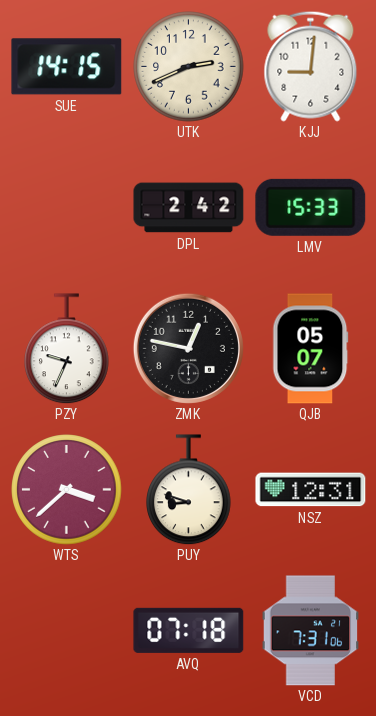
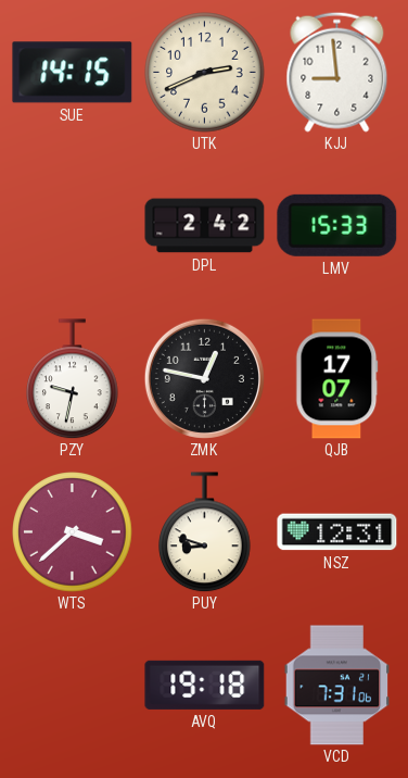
KJJ: 9:01 -> 8:59
PZY: 9:34 -> 9:32
QJB: 05:07 -> 17:07
AVQ: 07:18 -> 19:18
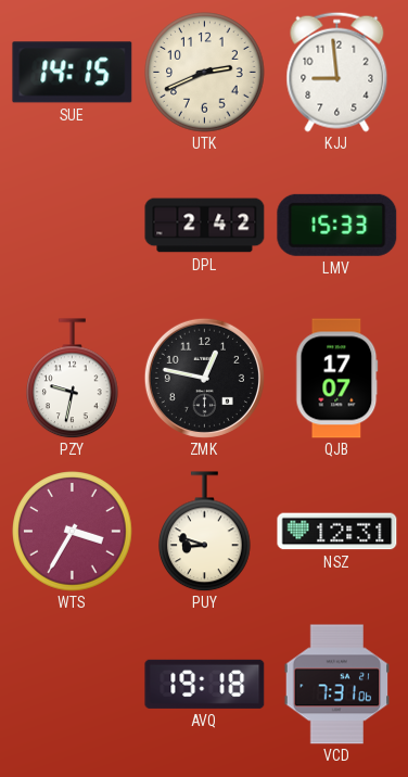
WTS: 3:38 -> 3:35
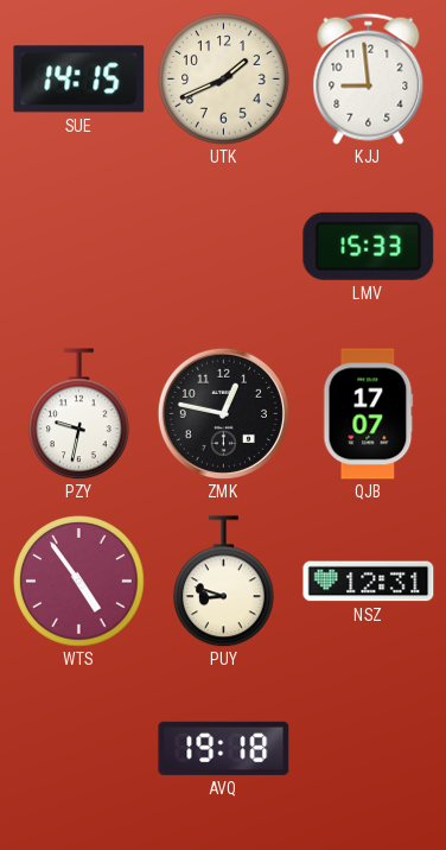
UTK: 2:41 -> 1:41
DPL: 2:42 -> none
WTS: 3:35 -> 4:54
VCD: 7:31 -> none
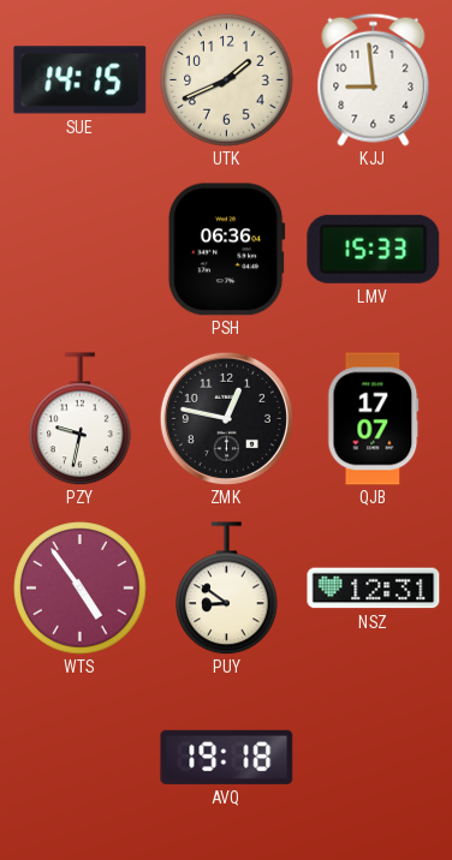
PSH: none -> 06:36
PUY: 8:48 -> 8:51
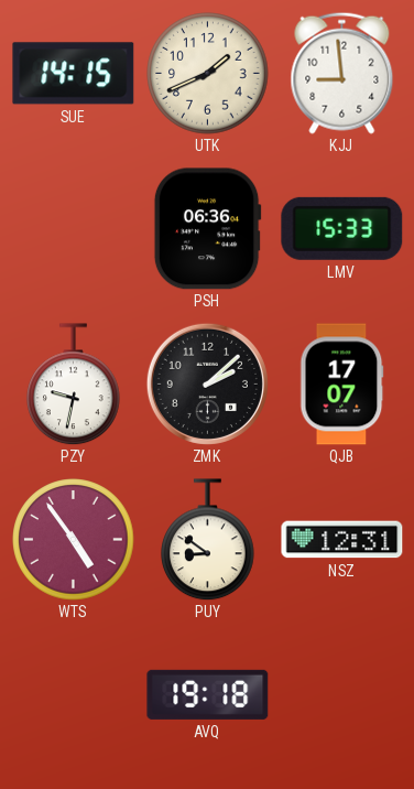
ZMK: 12:47 -> 2:08
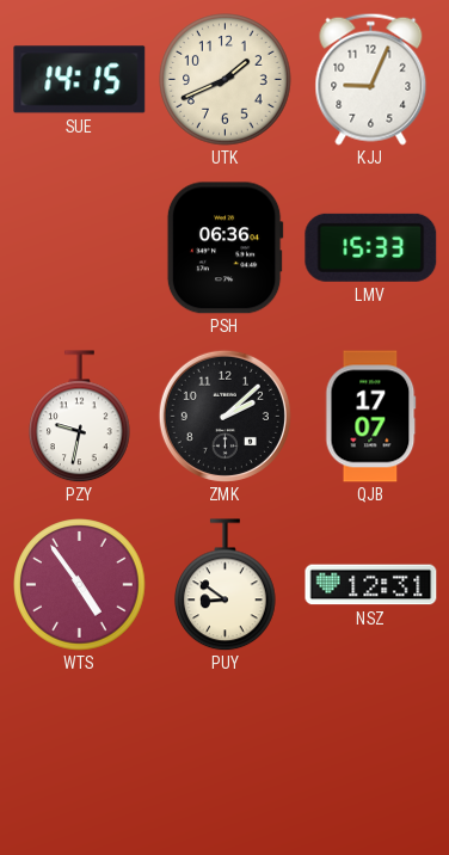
KJJ: 8:59 -> 9:04
AVQ: 19:18 -> none
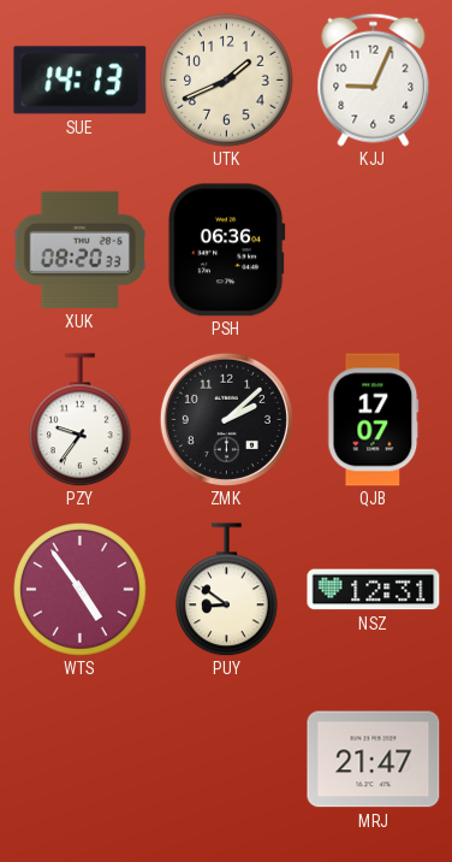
SUE: 14:15 -> 14:13
XUK: none -> 08:20
LMV: 15:33 -> none
PZY: 9:32 -> 9:36
MRJ: none -> 21:47
